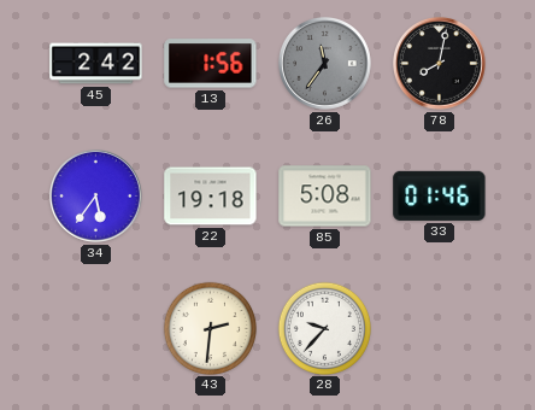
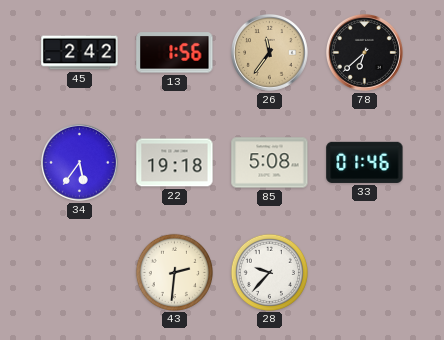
26 dial: grey -> champagne
78: 8:02 -> 6:38
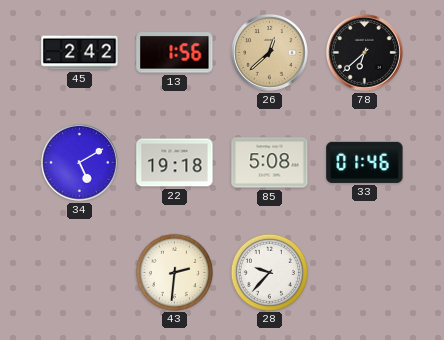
26: 11:36 -> 12:38
34: 5:36 -> 5:10
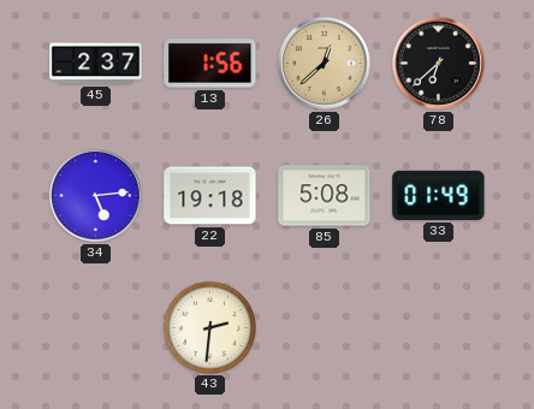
45: 2:42 -> 2:37
34: 5:10 -> 5:14
33: 01:46 -> 01:49
28: 9:37 -> none
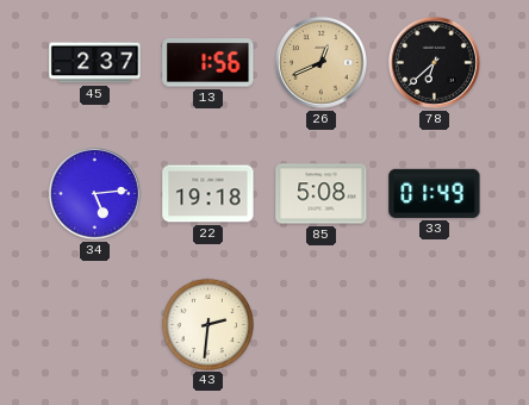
26: 12:38 -> 12:41
